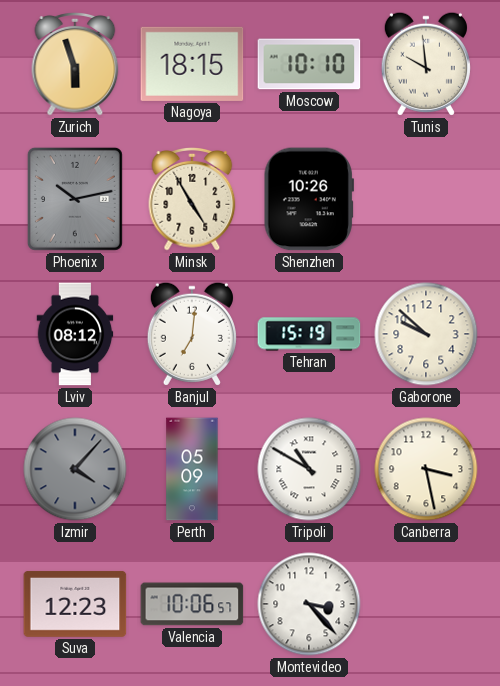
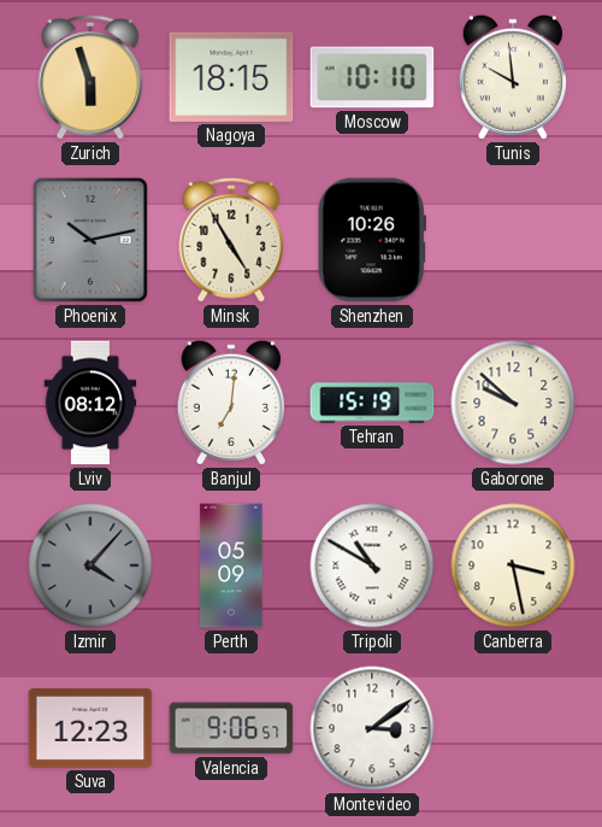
Valencia: 10:06 -> 9:06
Montevideo: 3:23 -> 3:09
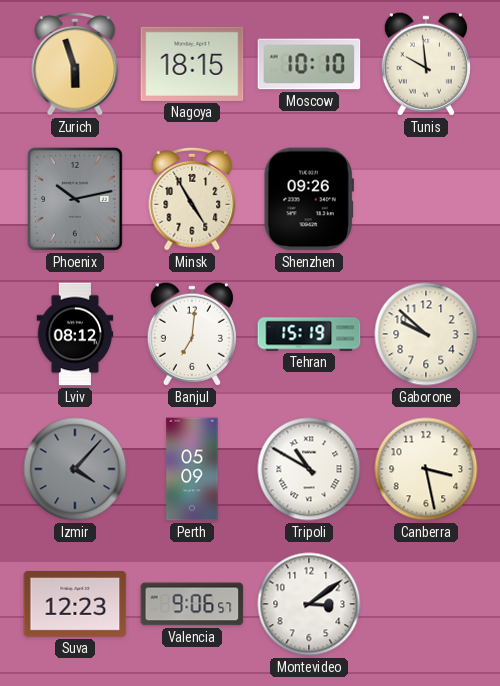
Shenzhen: 10:26 -> 09:26
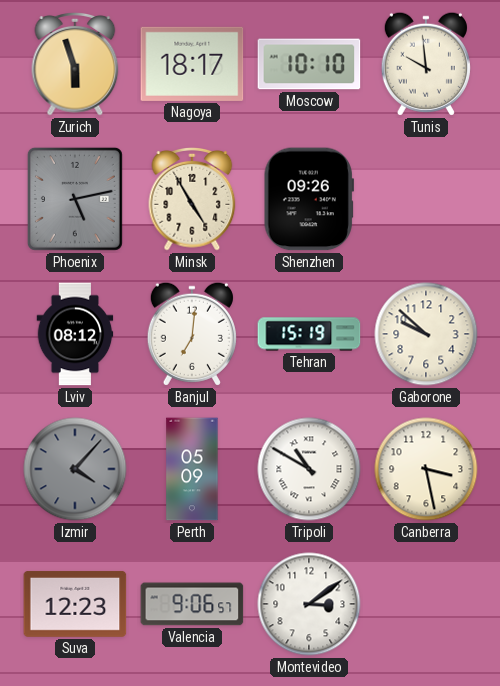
Nagoya: 18:15 -> 18:17
Phoenix: 10:13 -> 5:13
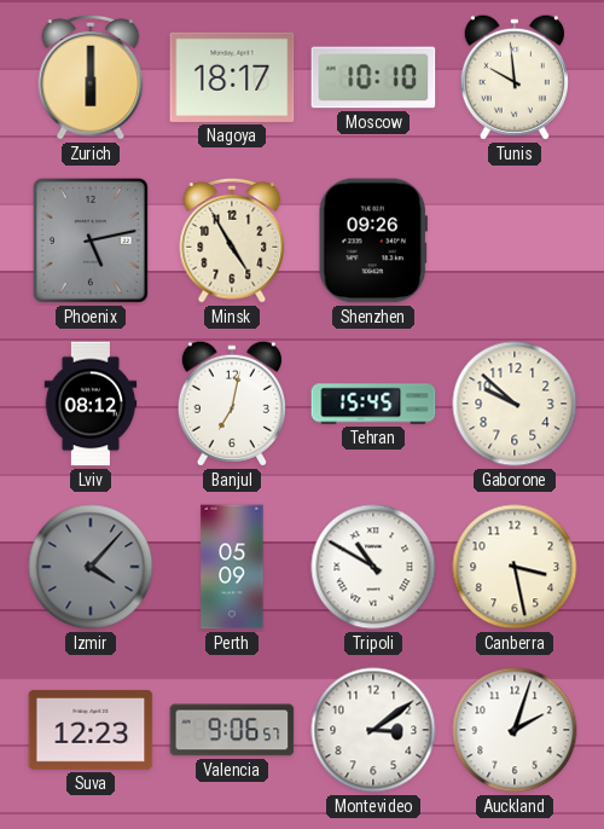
Zurich: 5:57 -> 6:00
Banjul: 7:01 -> 7:02
Tehran: 15:19 -> 15:45
Auckland: none -> 2:03
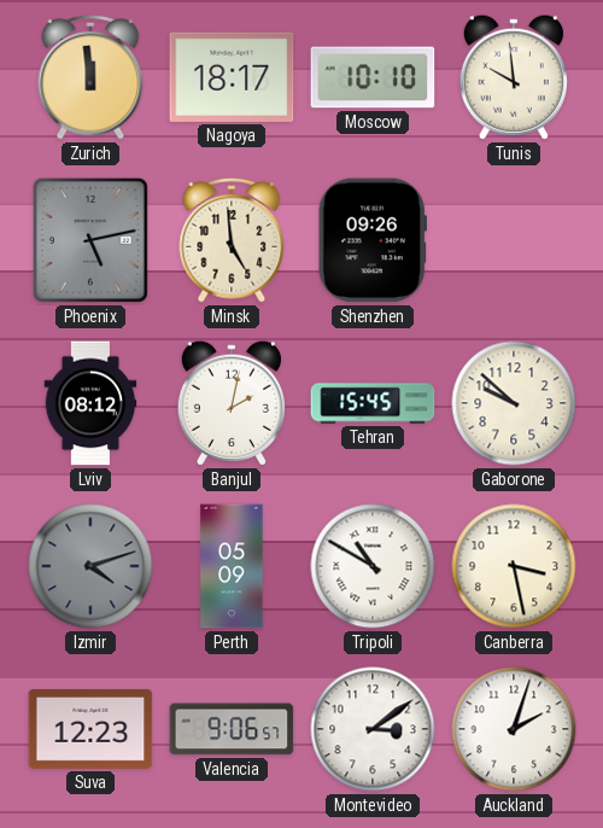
Zurich: 6:00 -> 11:59
Minsk: 4:55 -> 4:59
Banjul: 7:02 -> 2:02
Izmir: 4:07 -> 4:12
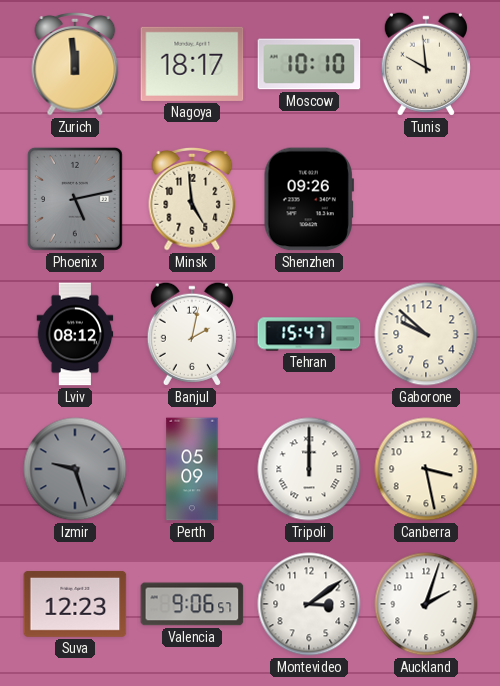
Tehran: 15:45 -> 15:47
Izmir: 4:12 -> 9:27
Tripoli: 10:50 -> 12:00
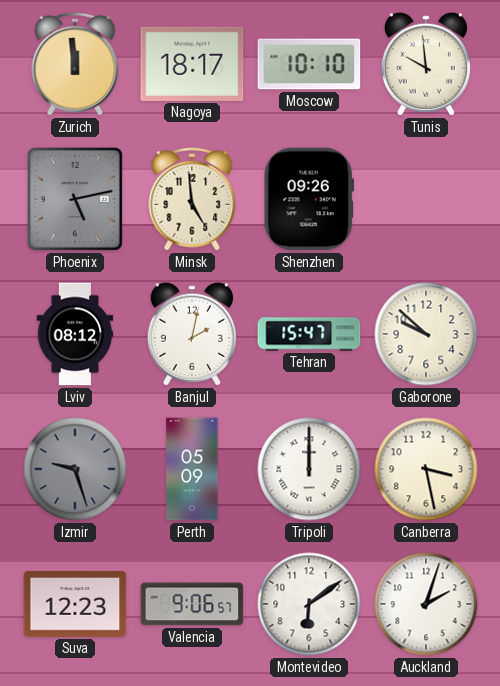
Montevideo: 3:09 -> 6:09
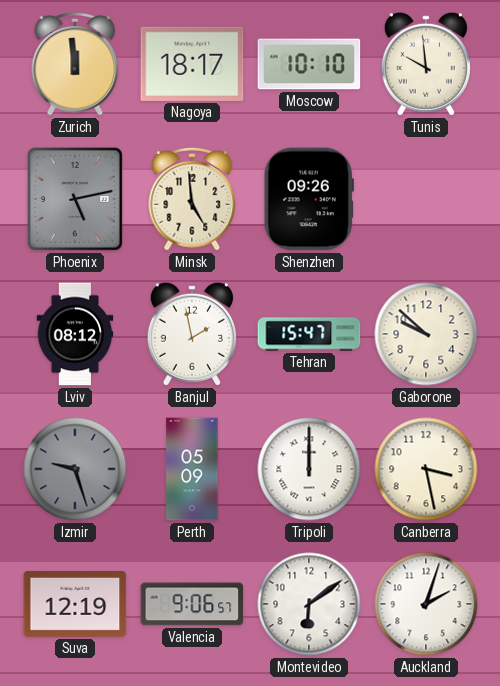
Banjul: 2:02 -> 1:58
Suva: 12:23 -> 12:19
